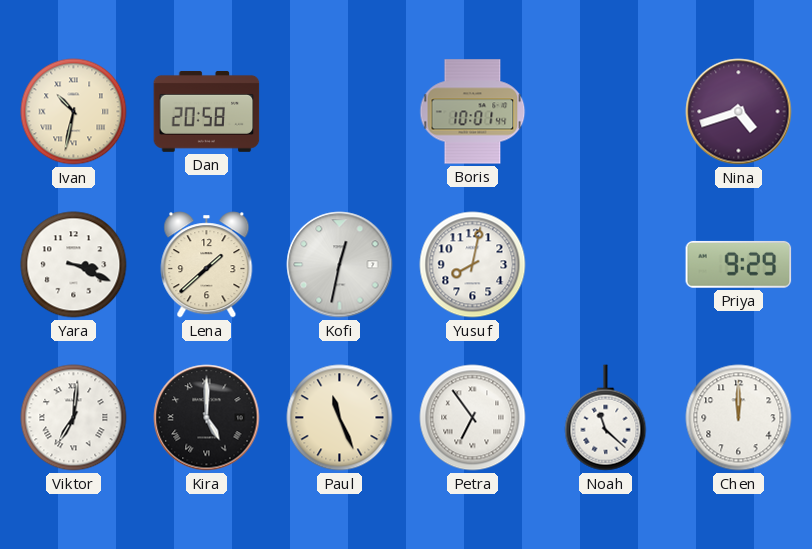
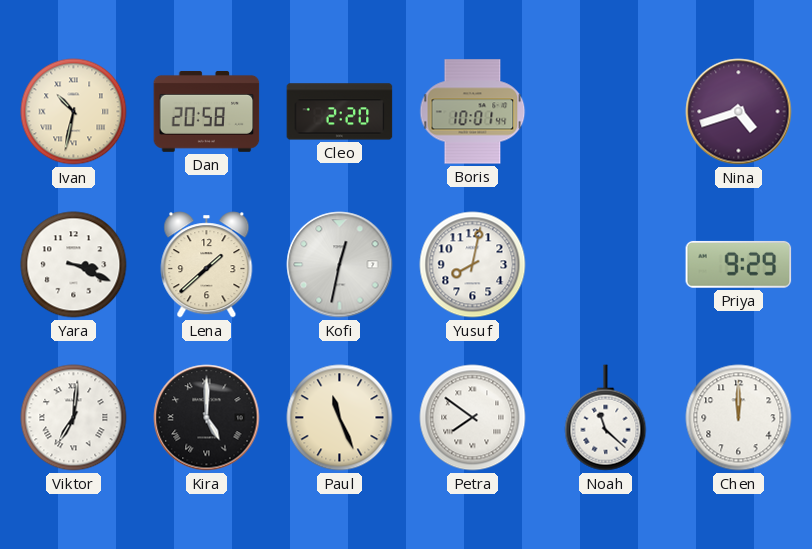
Cleo: none -> 2:20
Petra: 6:54 -> 7:51
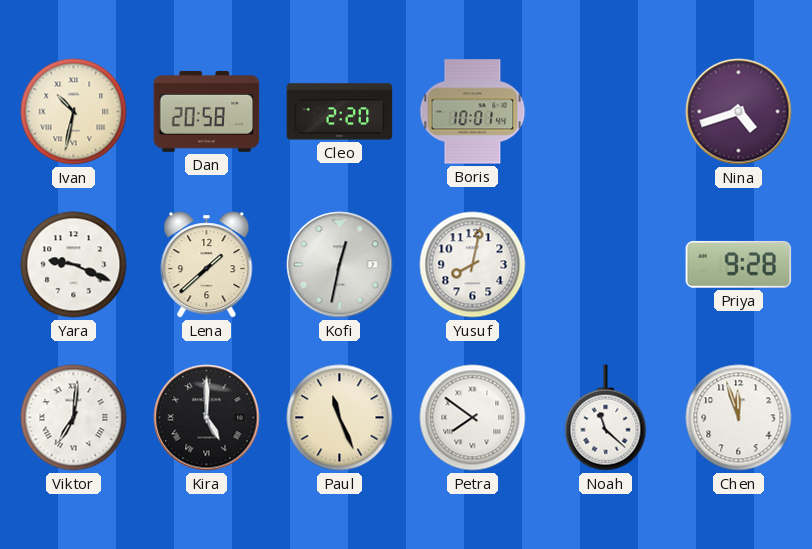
Yara: 3:19 -> 9:19
Priya: 9:29 -> 9:28
Chen: 12:00 -> 11:57
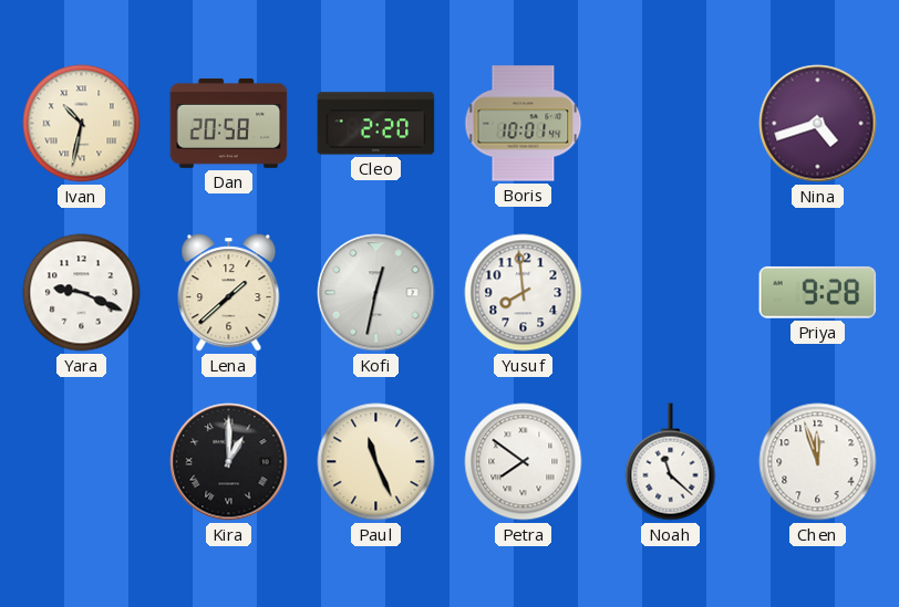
Yusuf: 8:02 -> 7:59
Viktor: 7:01 -> none
Kira: 5:00 -> 1:00
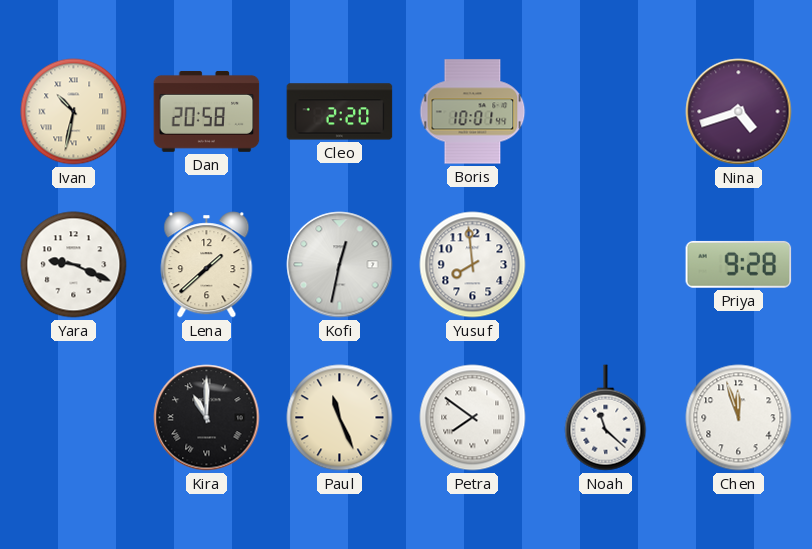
Kira: 1:00 -> 11:00
